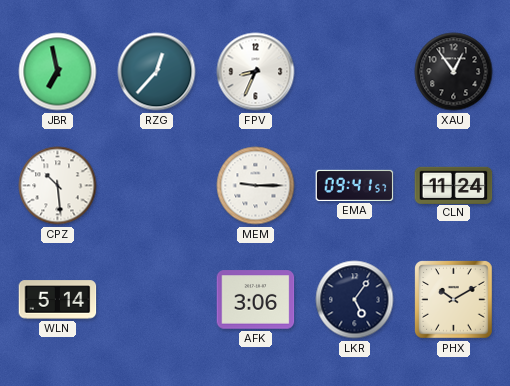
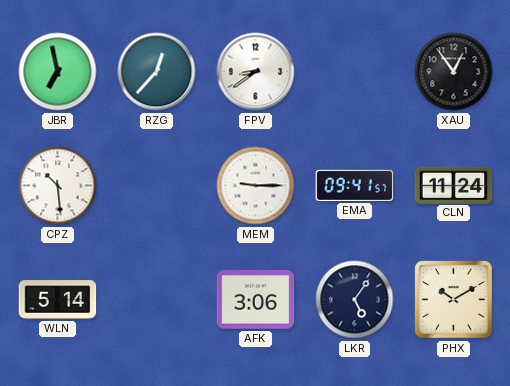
FPV: 8:34 -> 8:39
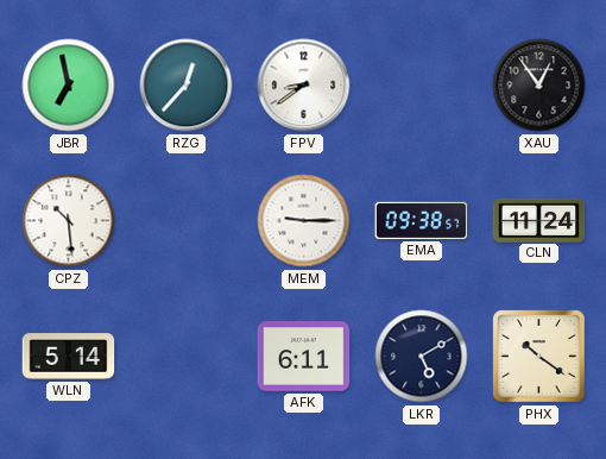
EMA: 09:41 -> 09:38
AFK: 3:06 -> 6:11
LKR: 5:06 -> 5:10
PHX: 10:10 -> 10:21
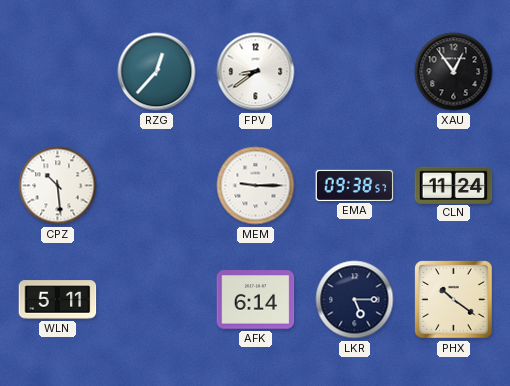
JBR: 6:58 -> none
WLN: 5:14 -> 5:11
AFK: 6:11 -> 6:14
LKR: 5:10 -> 5:15
